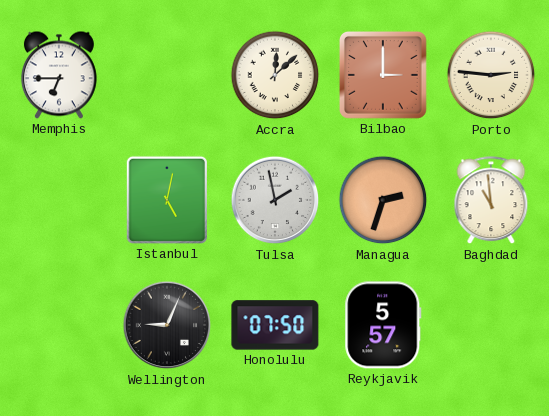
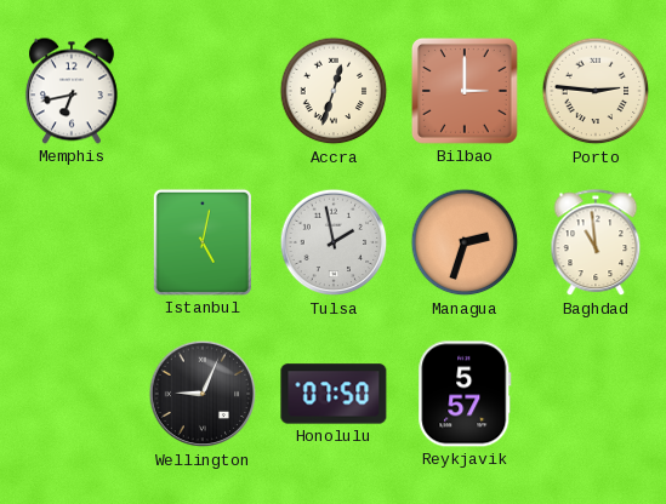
Memphis: 6:45 -> 6:43
Accra: 12:08 -> 12:33
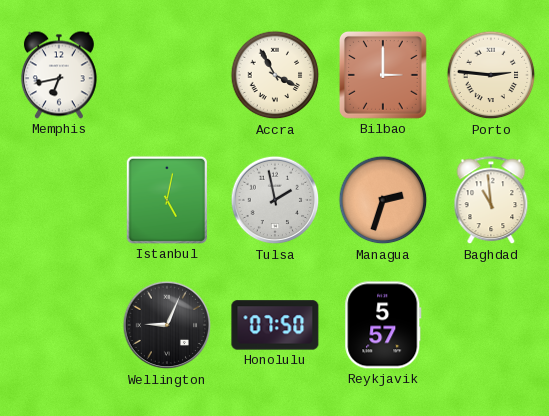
Accra: 12:33 -> 3:55
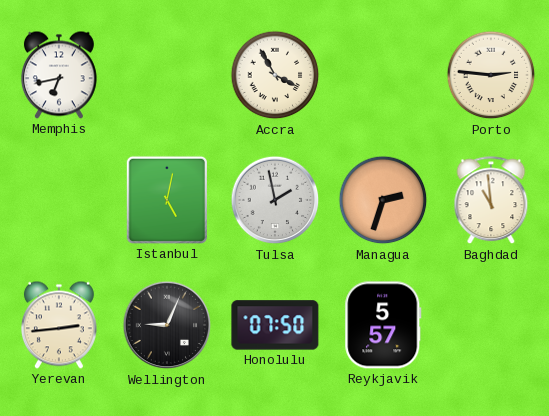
Bilbao: 3:00 -> none
Yerevan: none -> 2:44
